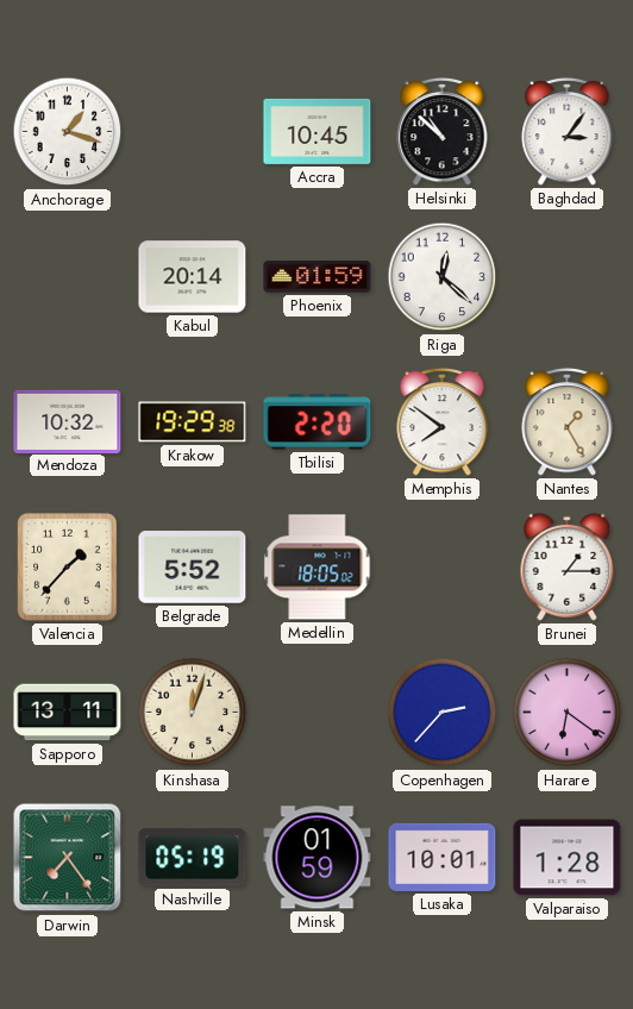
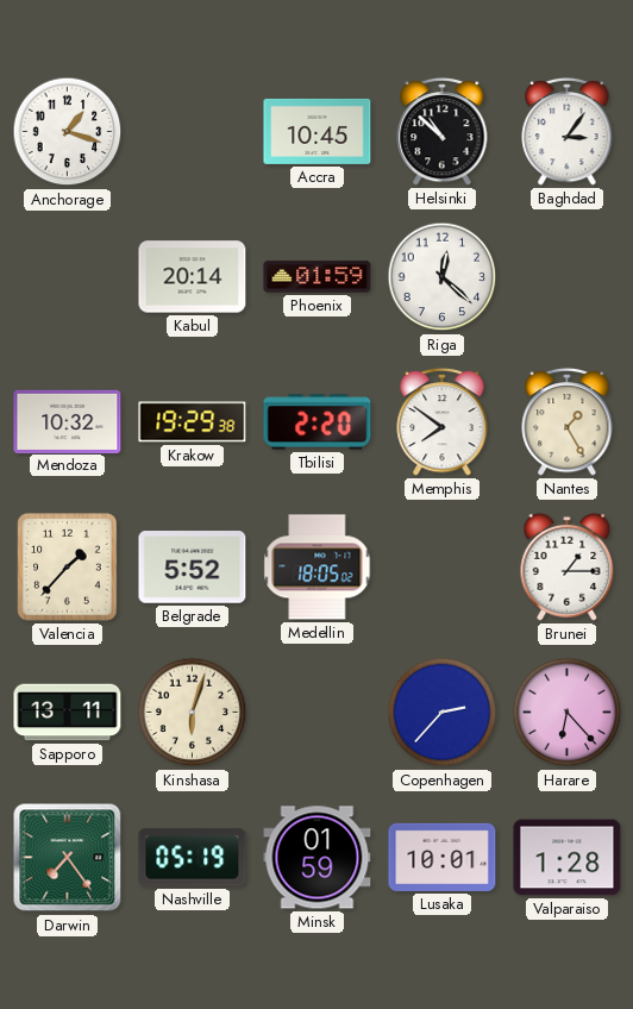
Kinshasa: 12:03 -> 6:03
Harare: 6:21 -> 6:23
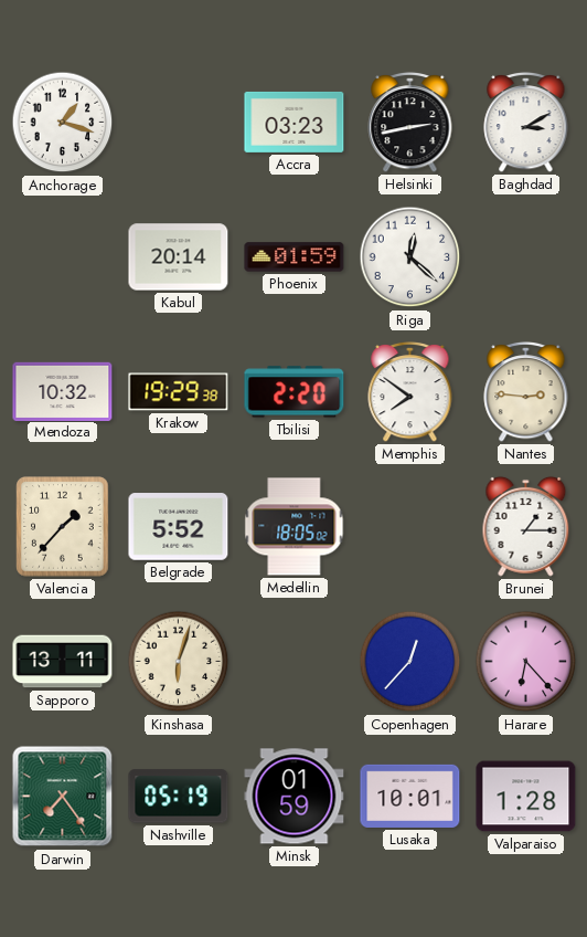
Accra: 10:45 -> 03:23
Helsinki: 10:52 -> 2:43
Baghdad: 3:06 -> 3:10
Nantes: 1:25 -> 2:46
Copenhagen: 2:37 -> 12:37
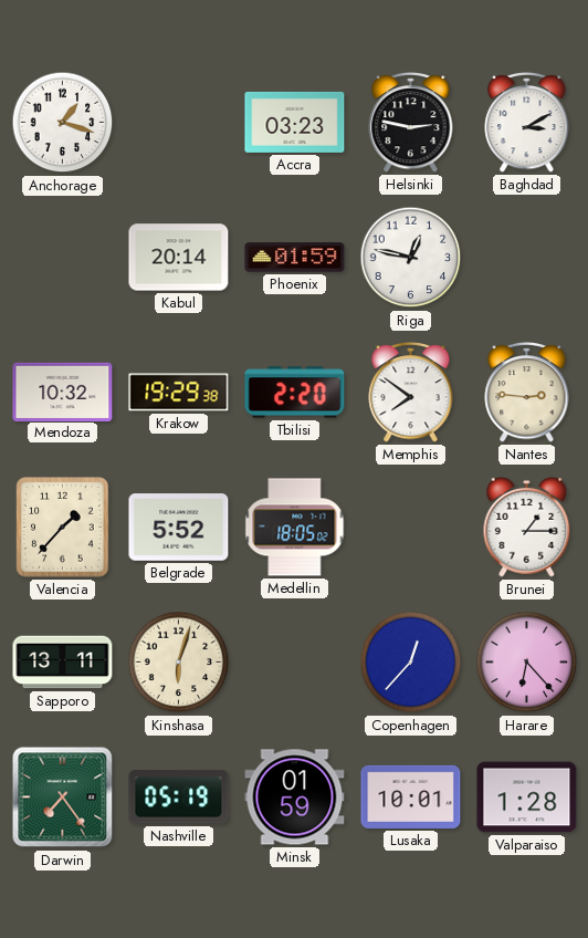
Helsinki: 2:43 -> 2:47
Riga: 12:22 -> 12:47
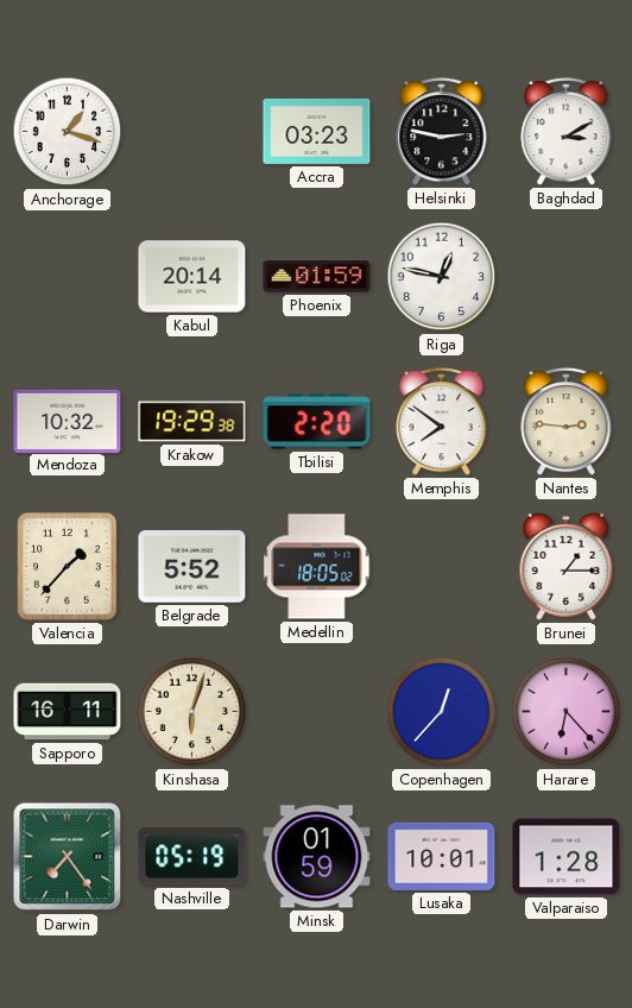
Sapporo: 13:11 -> 16:11
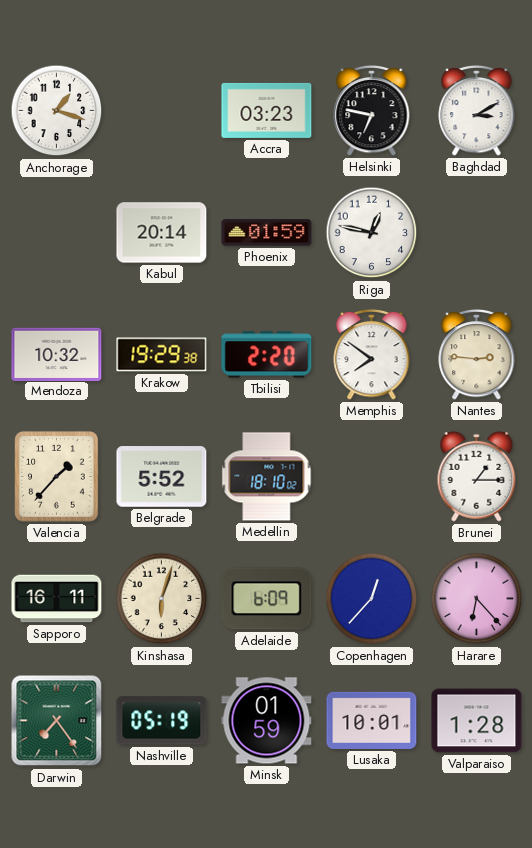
Helsinki: 2:47 -> 6:47
Medellin: 18:05 -> 18:10
Adelaide: none -> 6:09
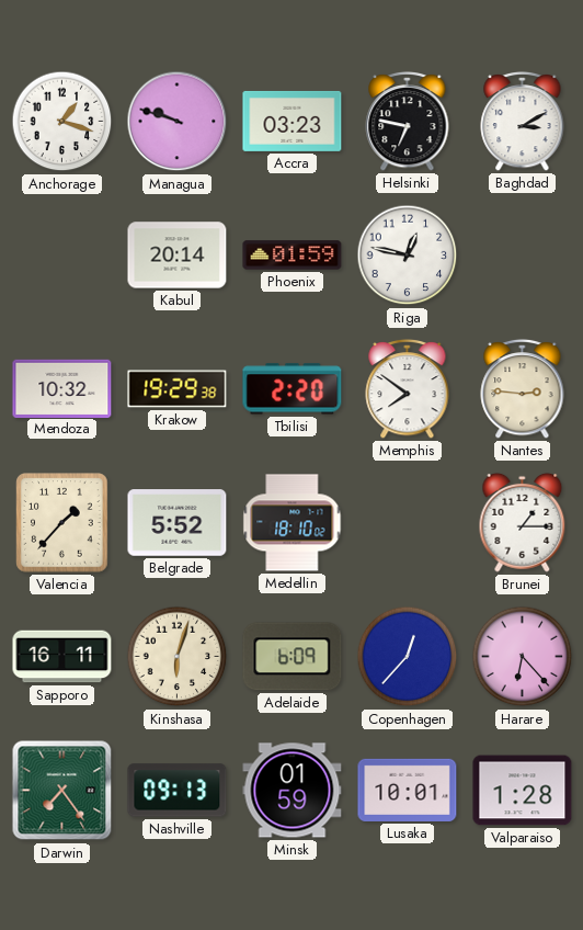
Managua: none -> 9:48
Nashville: 05:19 -> 09:13
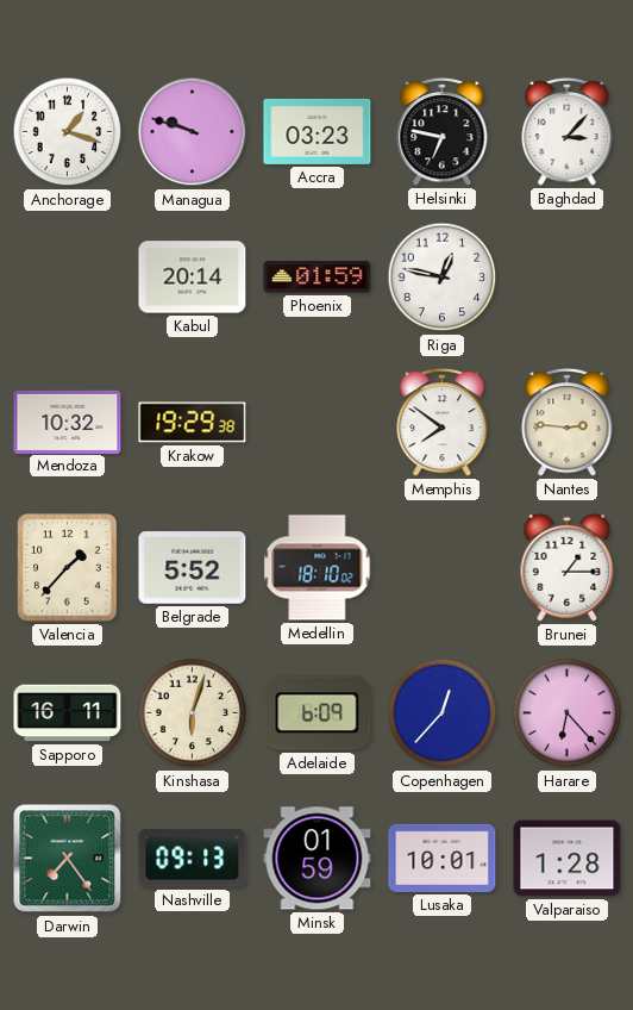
Baghdad: 3:10 -> 3:07
Tbilisi: 2:20 -> none
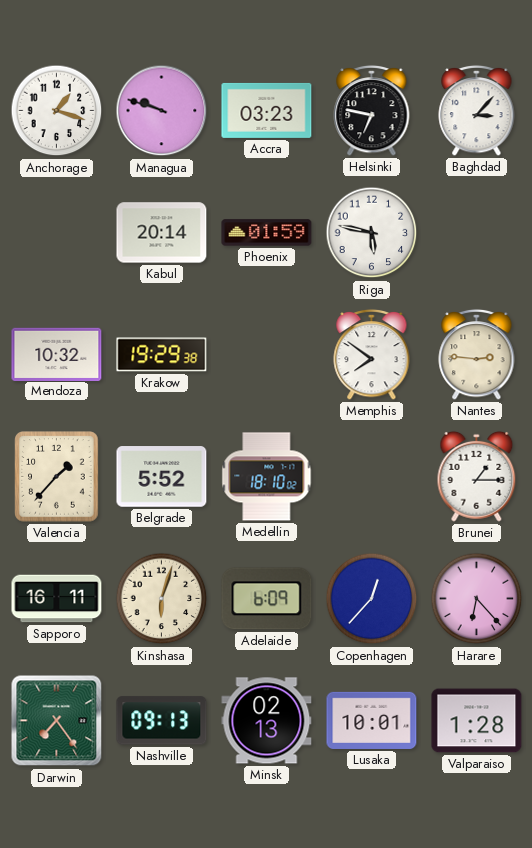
Riga: 12:47 -> 5:47
Minsk: 01:59 -> 02:13
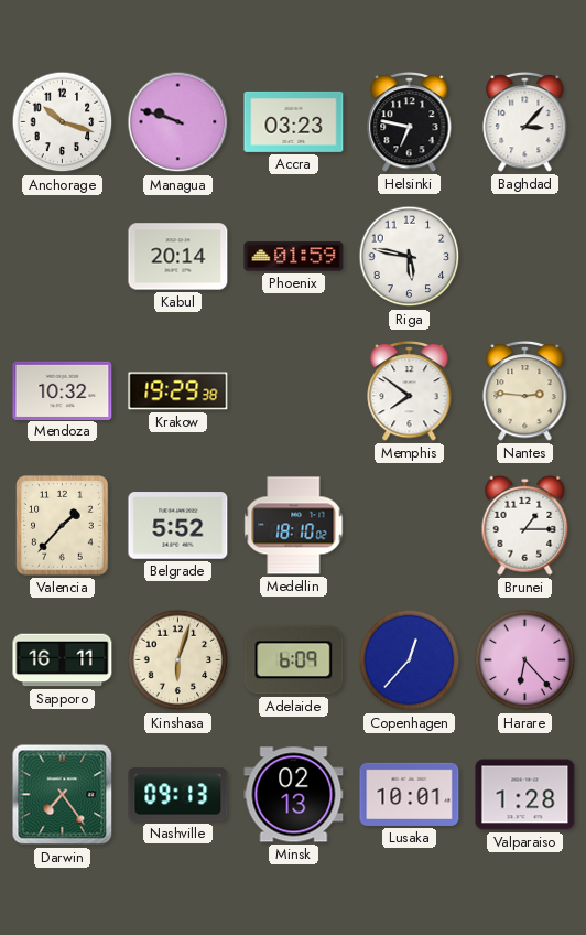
Anchorage: 1:18 -> 10:18
